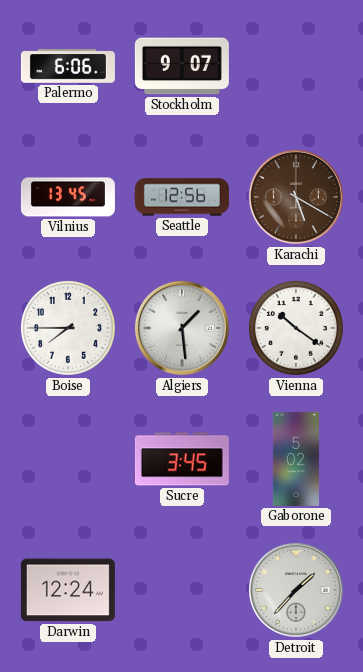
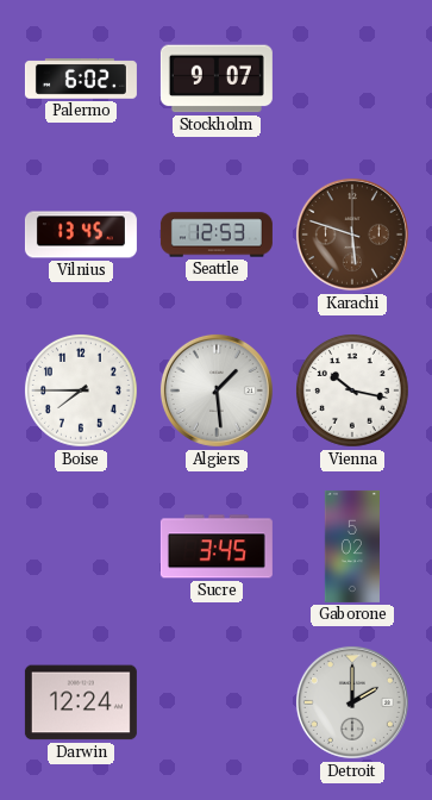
Palermo: 6:06 -> 6:02
Seattle: 12:56 -> 12:53
Karachi: 5:20 -> 5:48
Vienna: 10:21 -> 10:17
Detroit: 1:37 -> 2:00
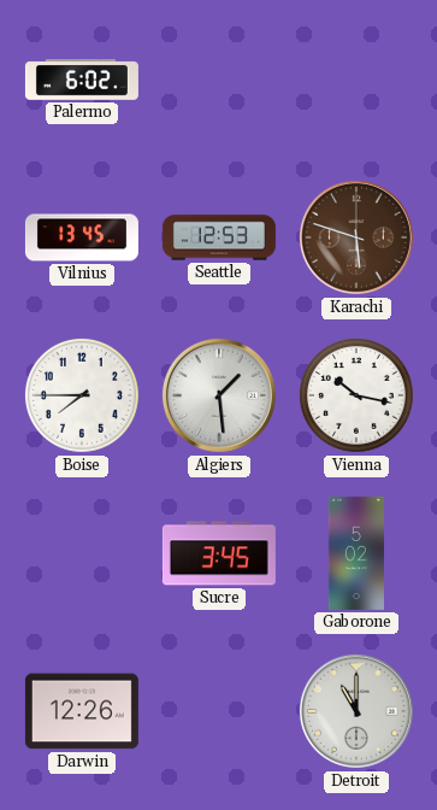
Stockholm: 9:07 -> none
Darwin: 12:24 -> 12:26
Detroit: 2:00 -> 11:00
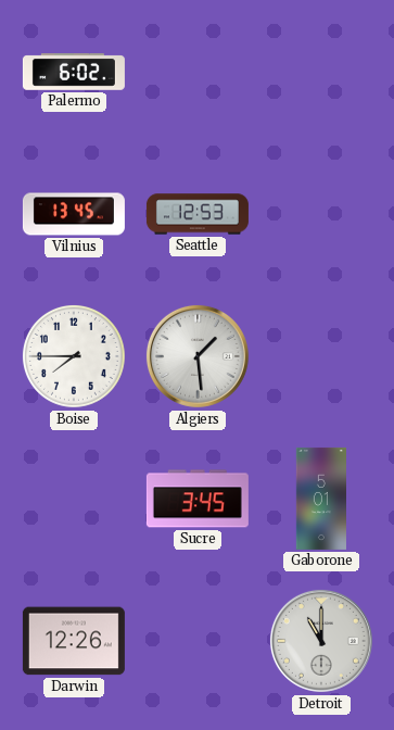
Karachi: 5:48 -> none
Vienna: 10:17 -> none
Gaborone: 5:02 -> 5:01
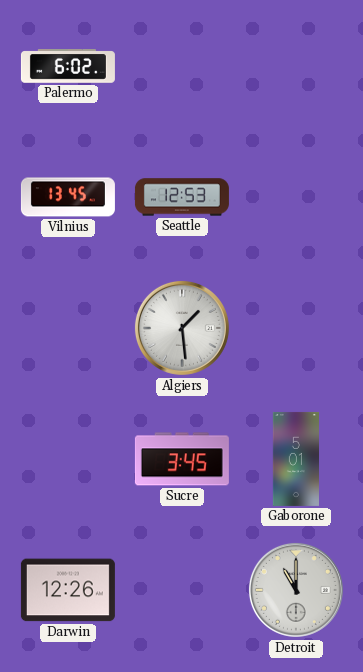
Boise: 7:45 -> none
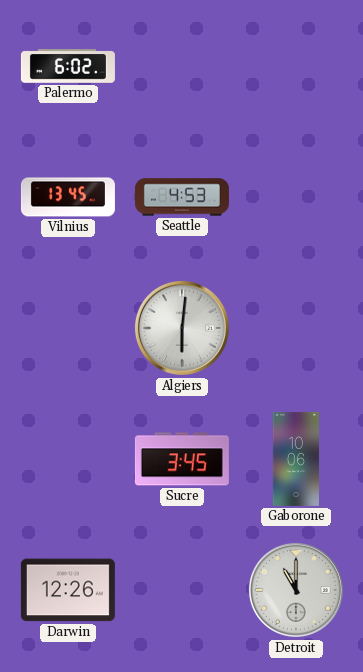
Seattle: 12:53 -> 4:53
Algiers: 1:29 -> 6:01
Gaborone: 5:01 -> 10:06
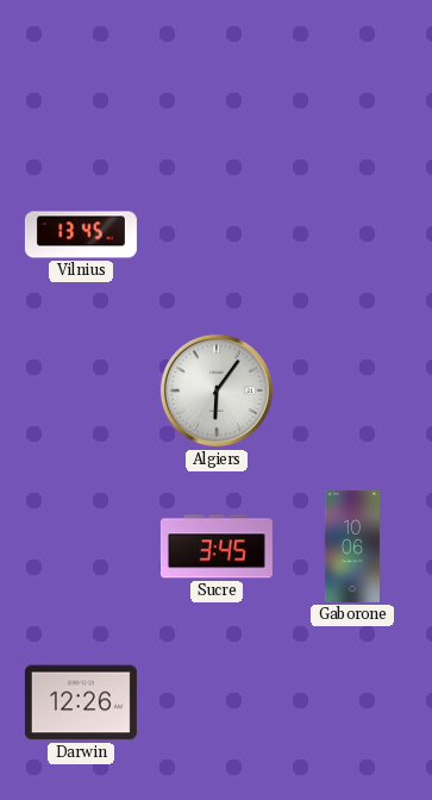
Palermo: 6:02 -> none
Seattle: 4:53 -> none
Algiers: 6:01 -> 6:06
Detroit: 11:00 -> none
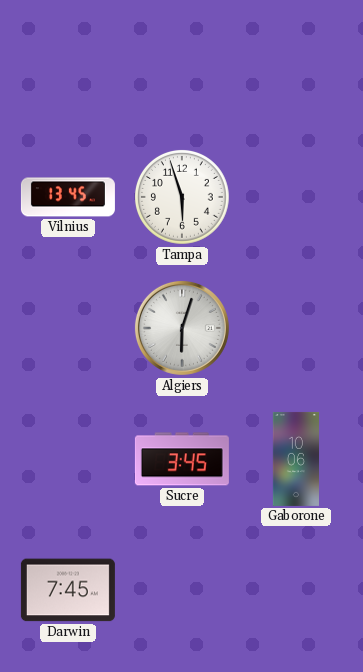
Tampa: none -> 5:57
Algiers: 6:06 -> 6:03
Darwin: 12:26 -> 7:45
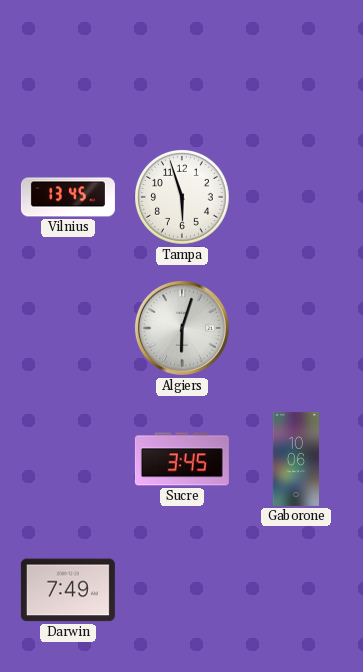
Darwin: 7:45 -> 7:49
